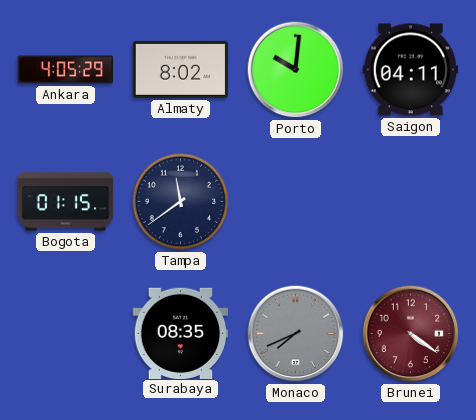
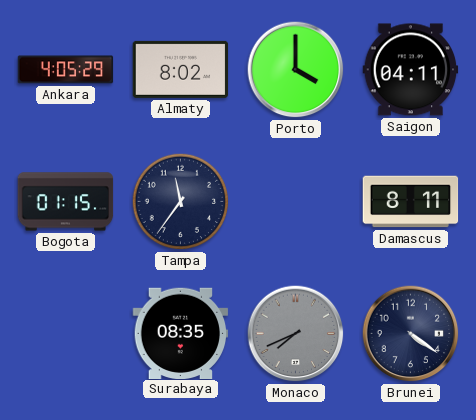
Porto: 10:01 -> 4:00
Tampa: 11:39 -> 11:36
Damascus: none -> 8:11
Brunei dial: burgundy -> navy
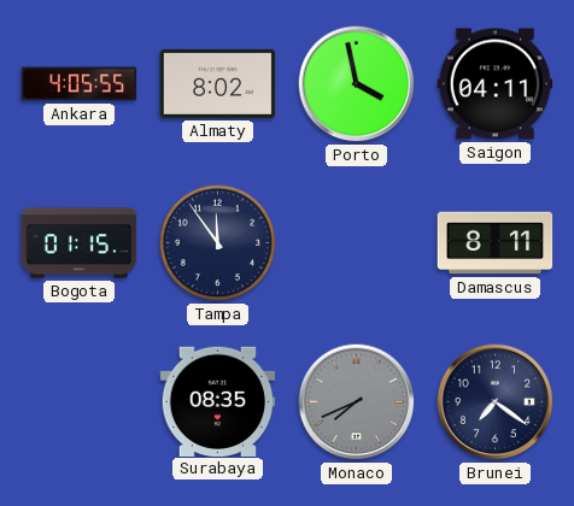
Ankara: 4:05:29 -> 4:05:55
Porto: 4:00 -> 3:58
Tampa: 11:36 -> 11:54
Brunei: 4:21 -> 7:21
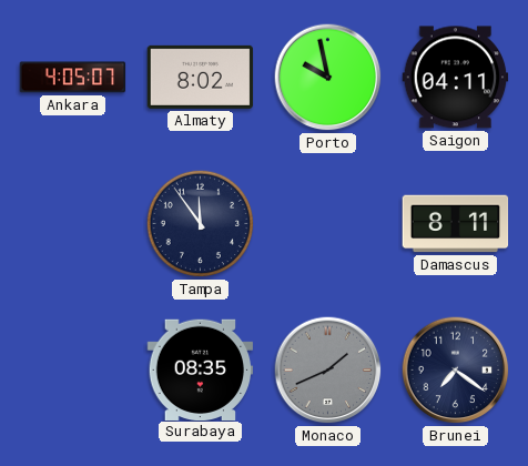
Ankara: 4:05:55 -> 4:05:07
Porto: 3:58 -> 9:58
Bogota: 01:15 -> none
Monaco: 7:41 -> 1:41
